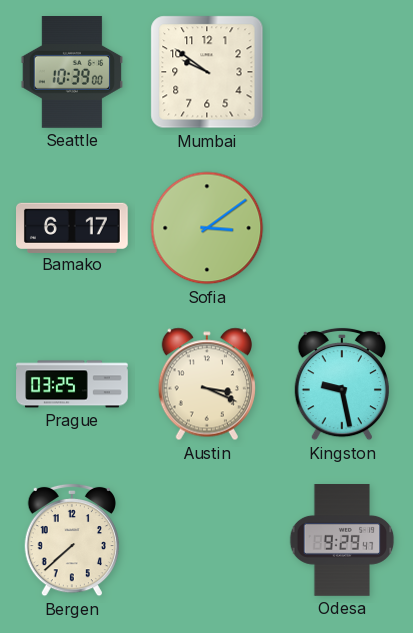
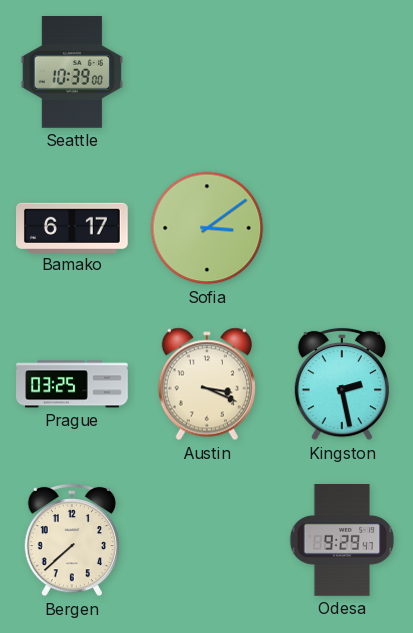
Mumbai: 9:51 -> none
Kingston: 9:28 -> 2:28
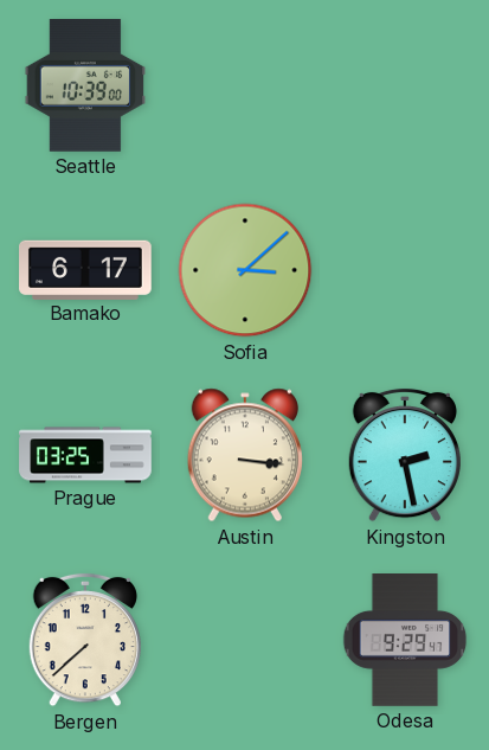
Sofia: 3:09 -> 3:08
Austin: 3:19 -> 3:16
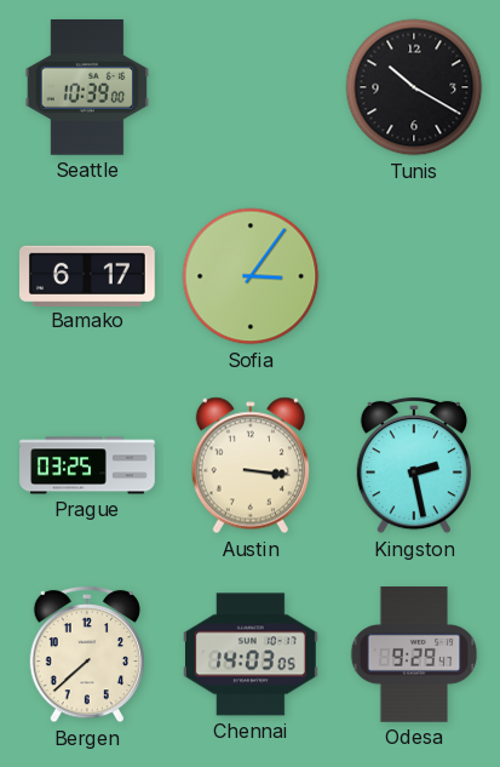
Tunis: none -> 10:20
Sofia: 3:08 -> 3:06
Chennai: none -> 14:03
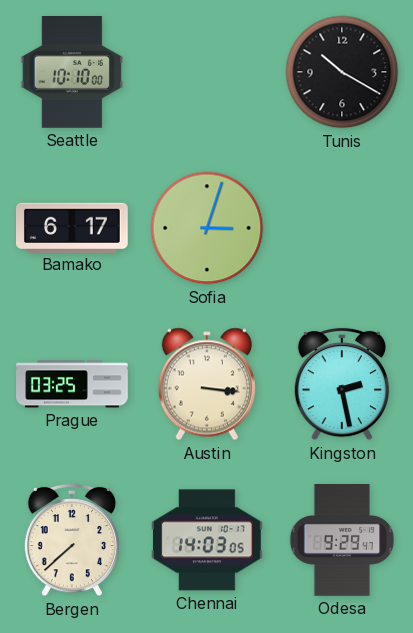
Seattle: 10:39 -> 10:10
Sofia: 3:06 -> 3:03
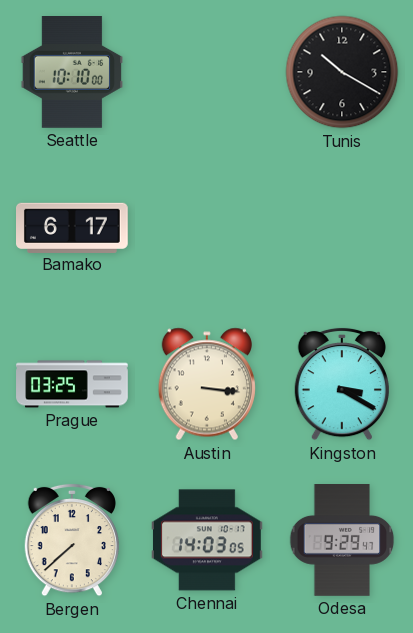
Sofia: 3:03 -> none
Kingston: 2:28 -> 3:20
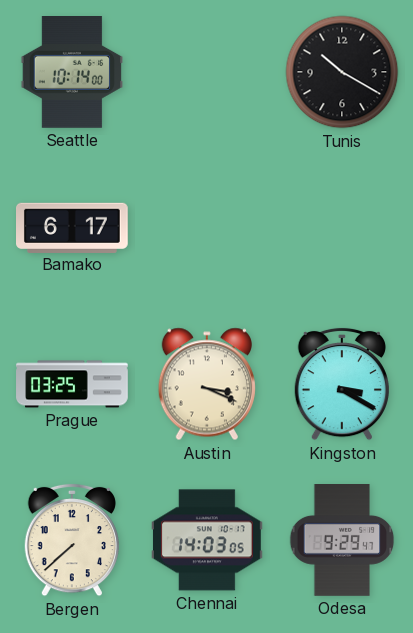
Seattle: 10:10 -> 10:14
Austin: 3:16 -> 3:19
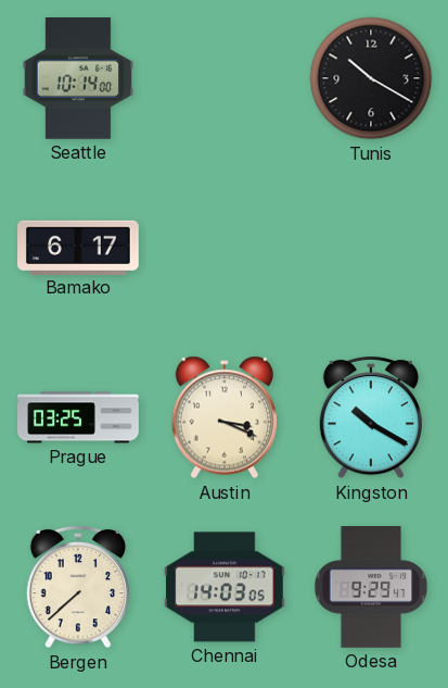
Kingston: 3:20 -> 10:20
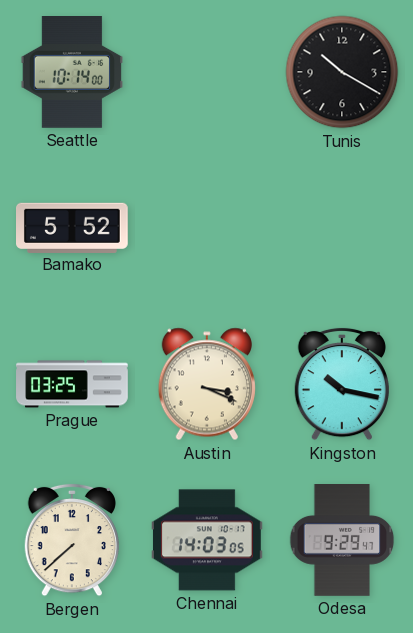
Bamako: 6:17 -> 5:52
Kingston: 10:20 -> 10:17
